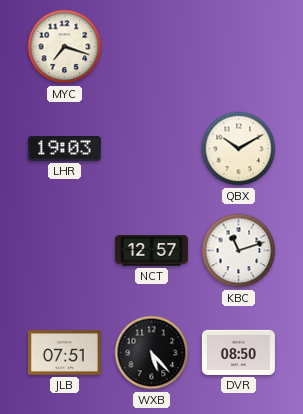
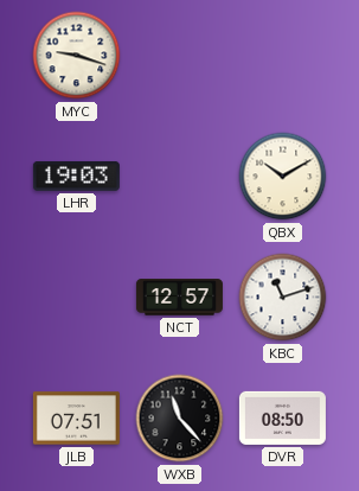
MYC: 7:18 -> 9:18
WXB: 5:23 -> 11:23
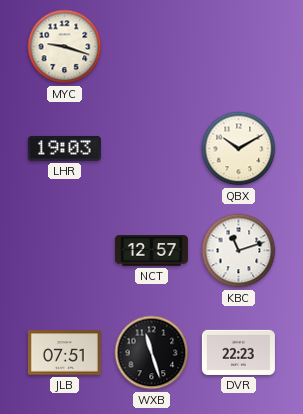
WXB: 11:23 -> 11:27
DVR: 08:50 -> 22:23
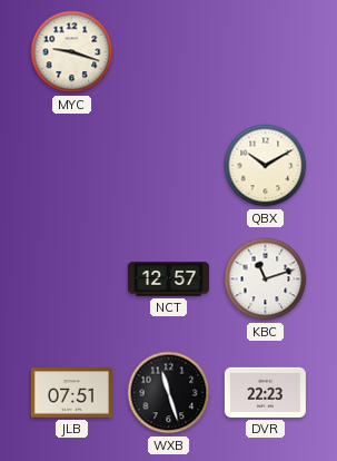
LHR: 19:03 -> none
